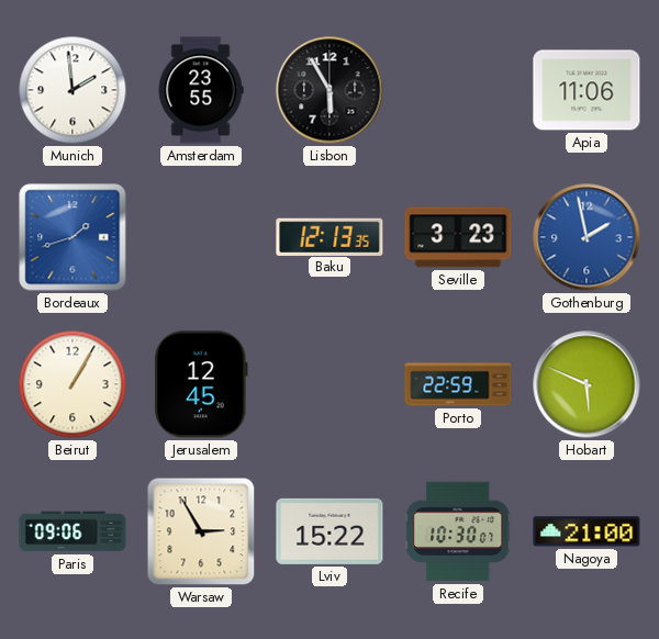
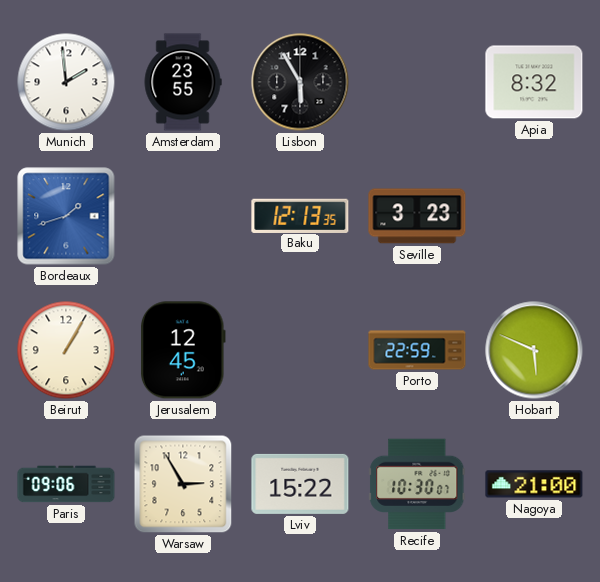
Apia: 11:06 -> 8:32
Gothenburg: 1:58 -> none
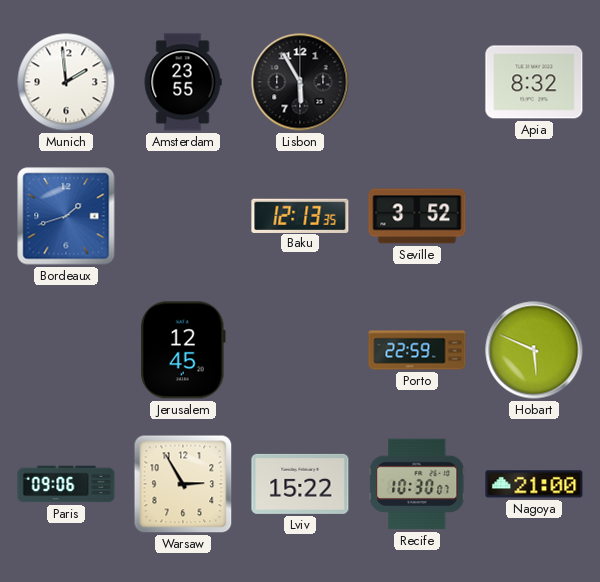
Seville: 3:23 -> 3:52
Beirut: 1:05 -> none
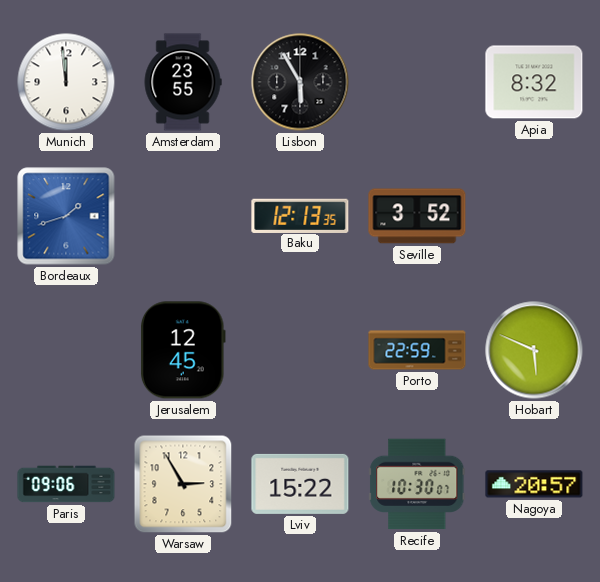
Munich: 1:59 -> 11:59
Nagoya: 21:00 -> 20:57
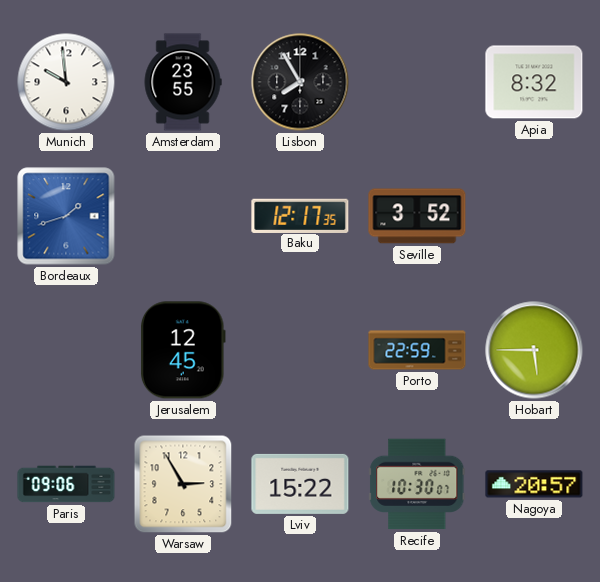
Munich: 11:59 -> 9:59
Lisbon: 5:55 -> 7:55
Baku: 12:13 -> 12:17
Hobart: 5:49 -> 5:45
